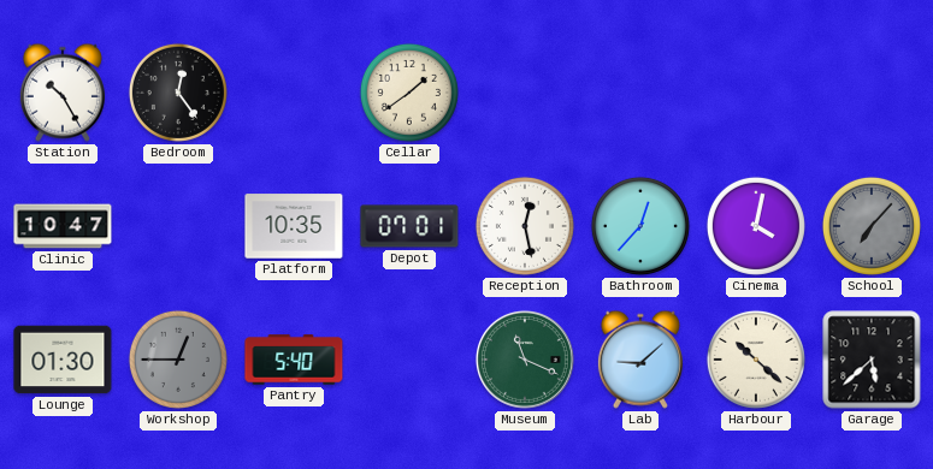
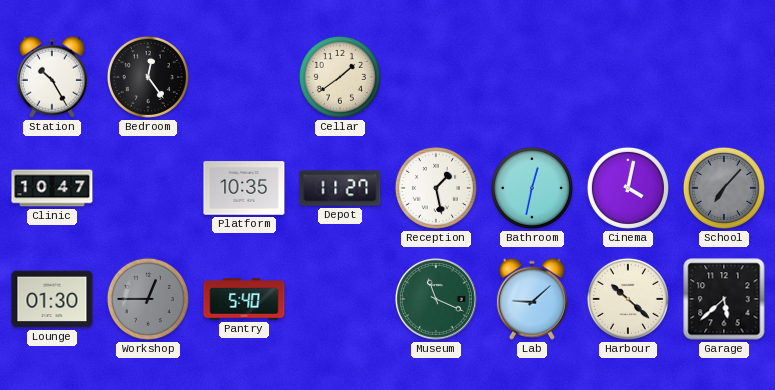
Depot: 07:01 -> 11:27
Reception: 12:28 -> 1:28
Bathroom: 12:37 -> 12:32
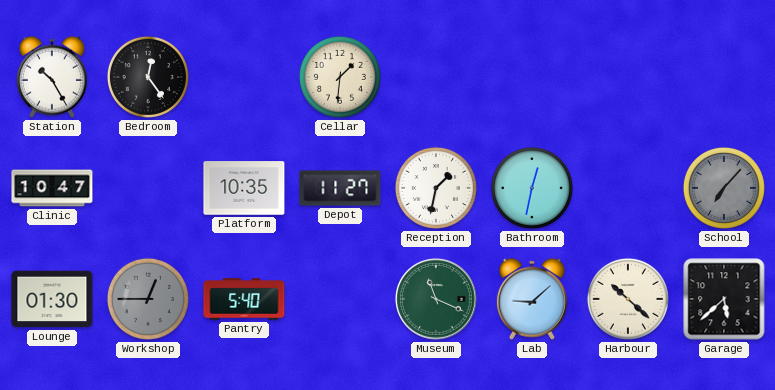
Cellar: 1:39 -> 1:31
Reception: 1:28 -> 1:32
Cinema: 4:02 -> none
